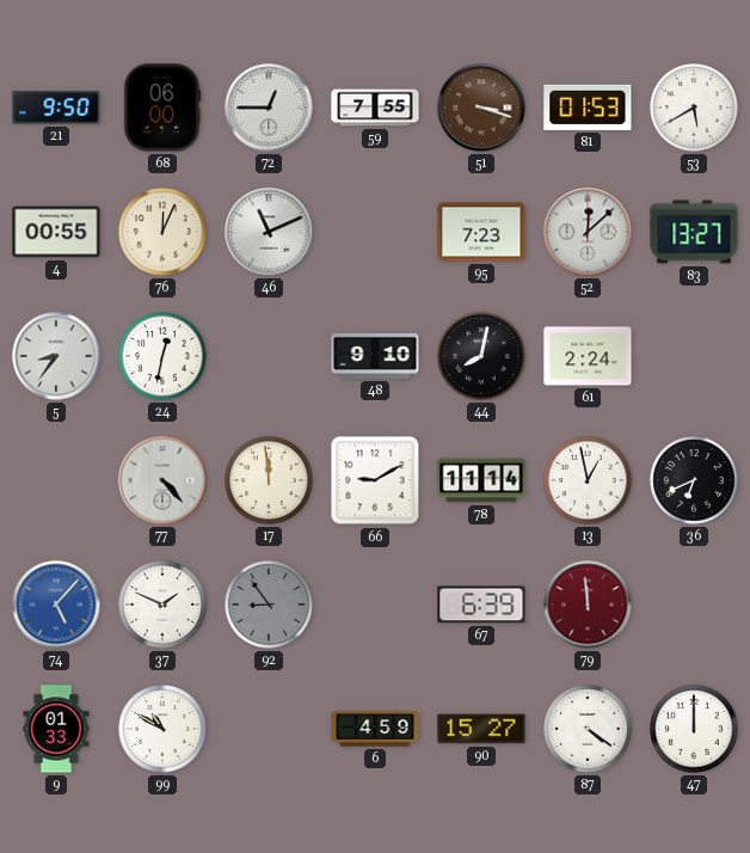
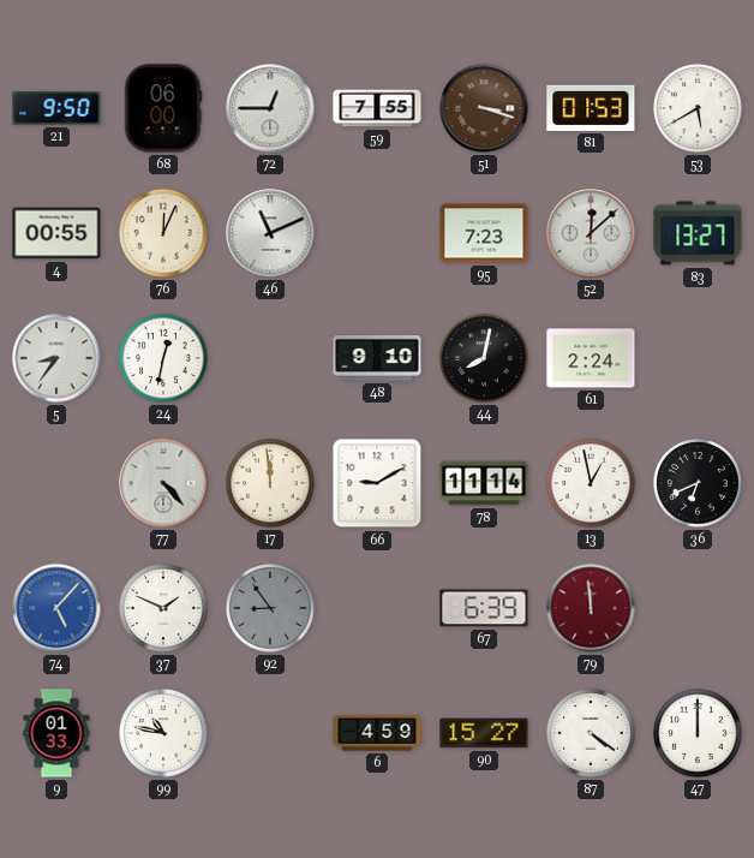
99: 10:50 -> 10:47
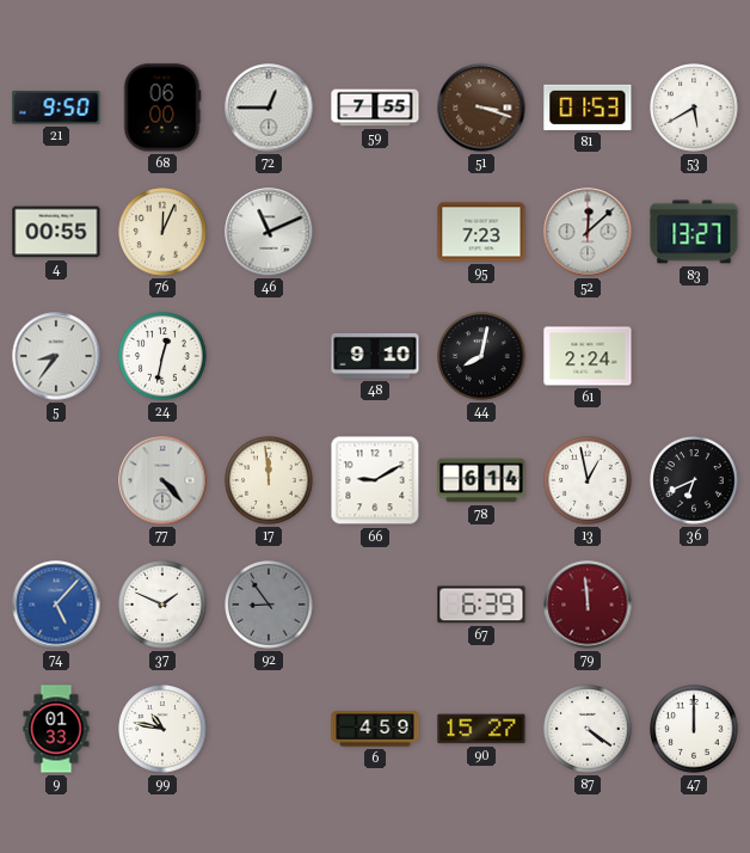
78: 11:14 -> 6:14
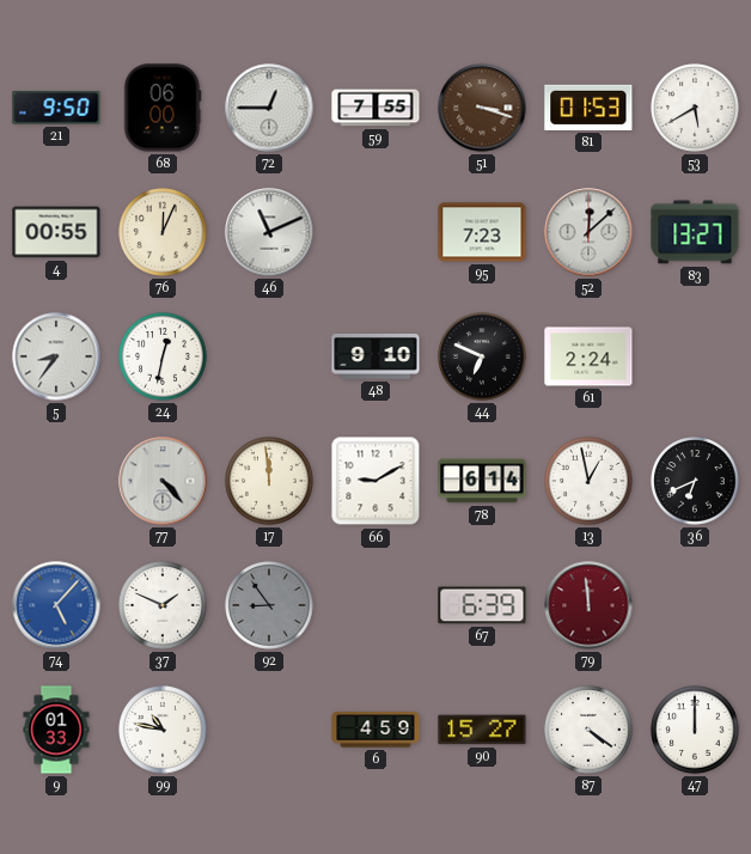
44: 8:02 -> 6:49
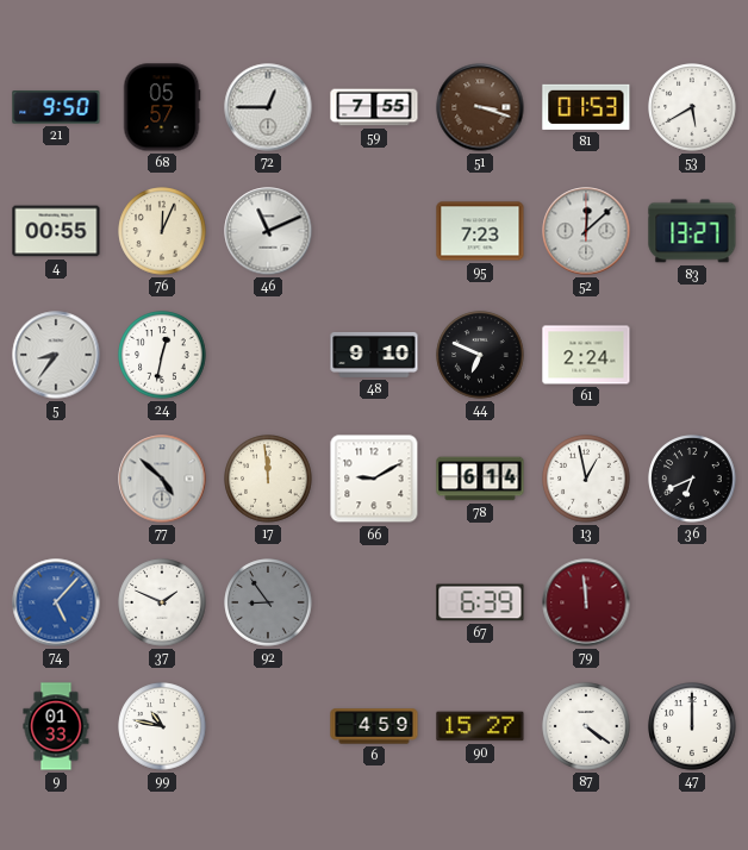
68: 06:00 -> 05:57
77: 4:23 -> 4:52
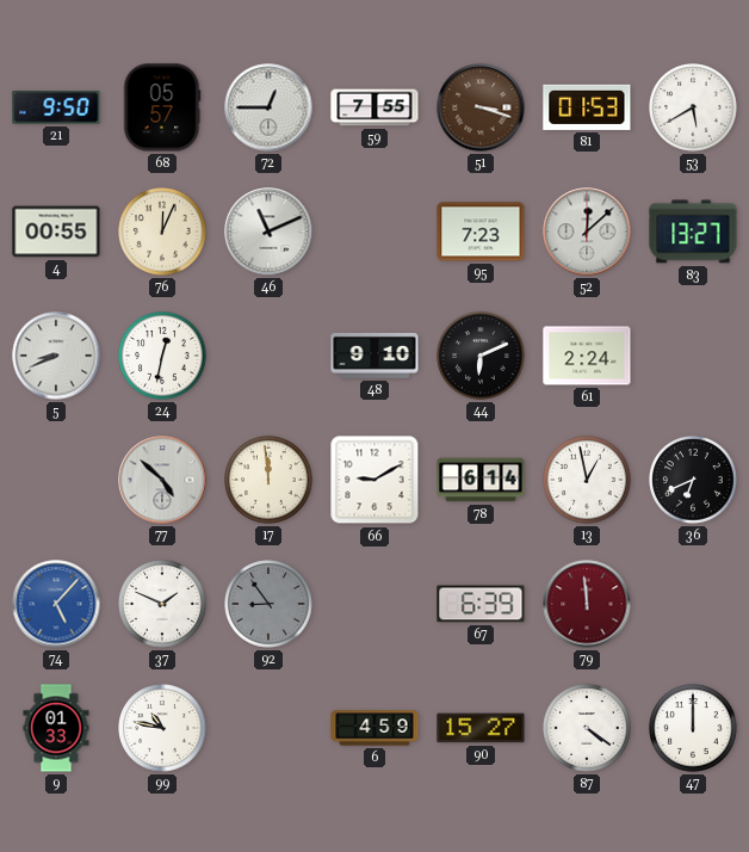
5: 8:36 -> 8:41
44: 6:49 -> 6:11
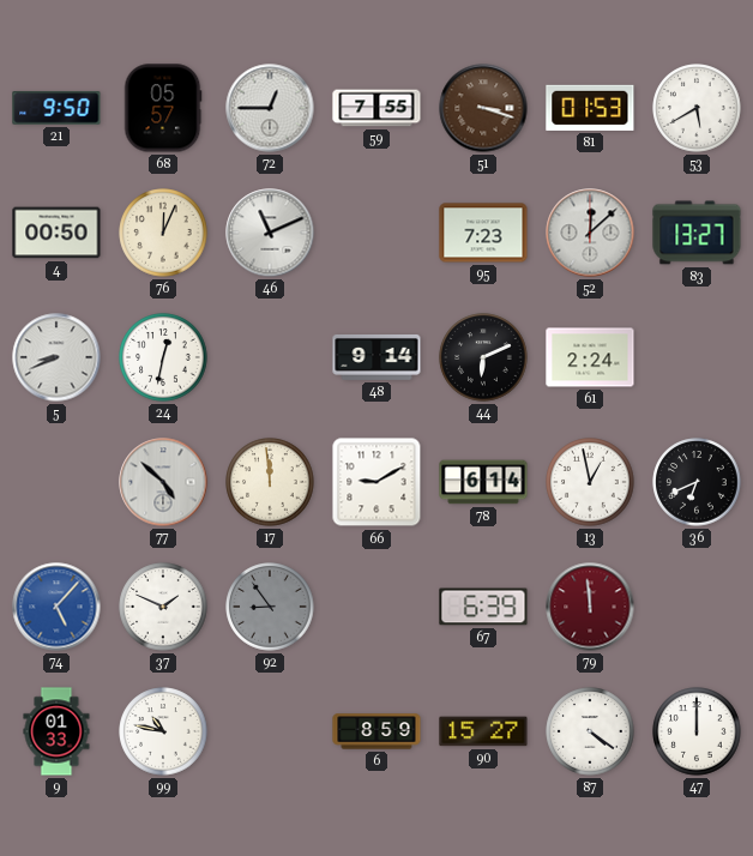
4: 00:55 -> 00:50
48: 9:10 -> 9:14
6: 4:59 -> 8:59
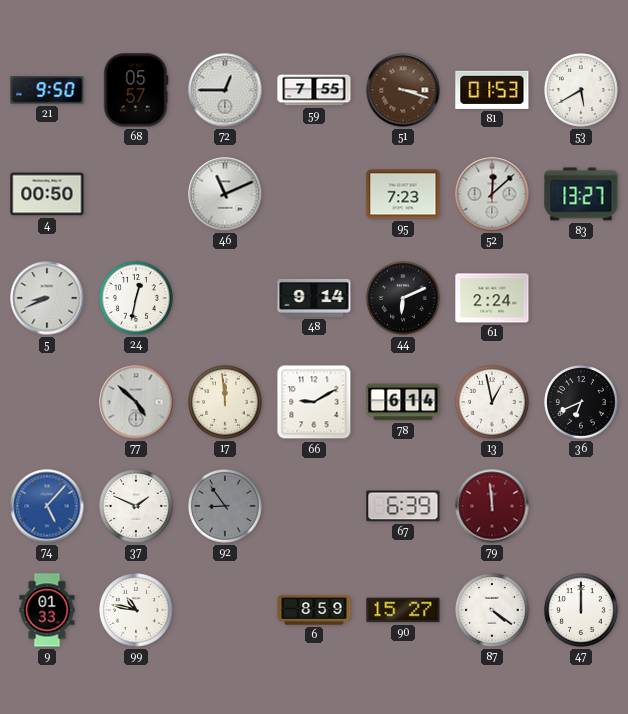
76: 12:04 -> none
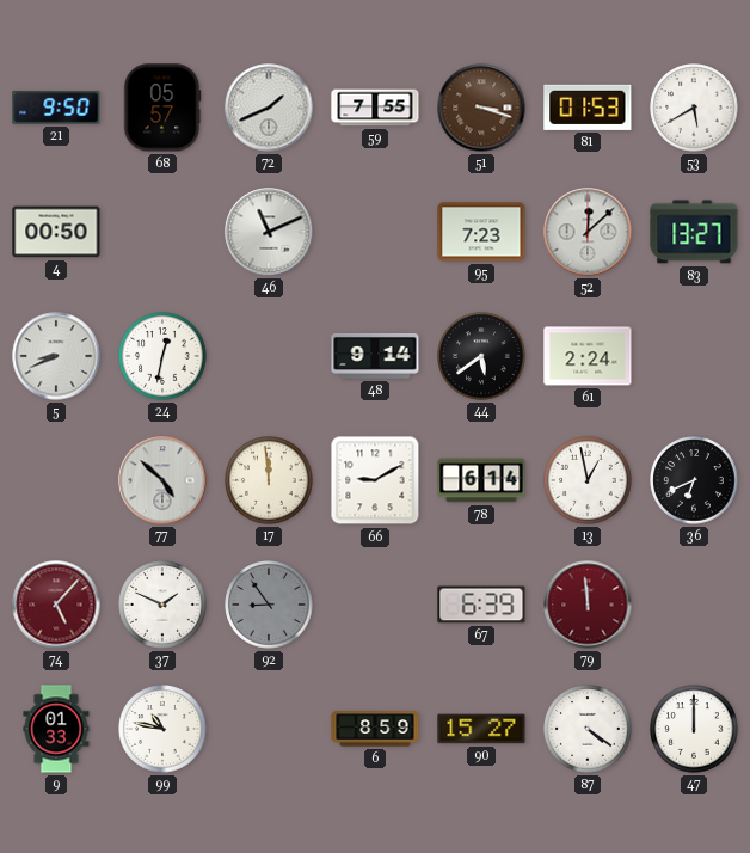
72: 12:45 -> 1:41
44: 6:11 -> 5:39
74 dial: blue -> burgundy
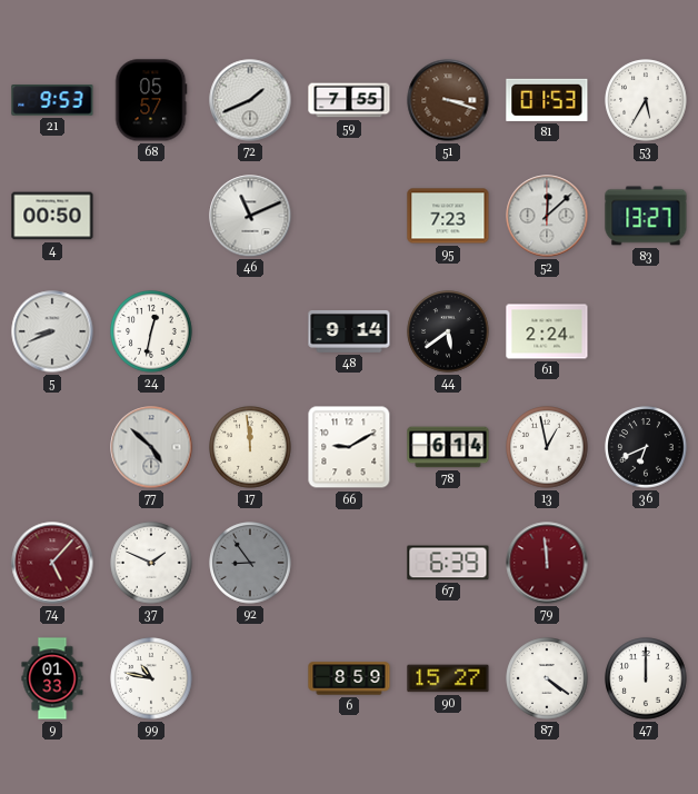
21: 9:50 -> 9:53
53: 5:40 -> 5:35
